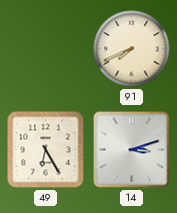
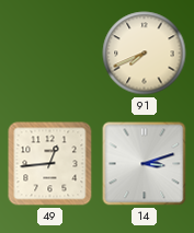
49: 6:25 -> 12:44
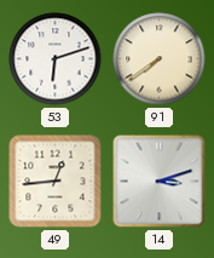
53: none -> 6:12
91: 7:41 -> 7:39
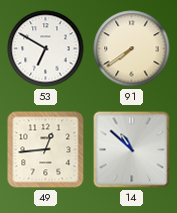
53: 6:12 -> 6:50
14: 3:12 -> 10:52
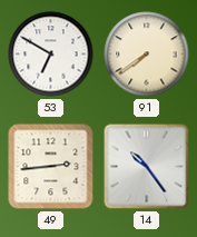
49: 12:44 -> 2:44
14: 10:52 -> 10:24
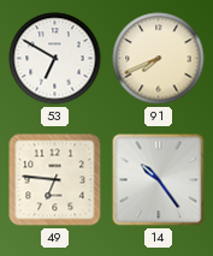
91: 7:39 -> 7:41
49: 2:44 -> 6:46
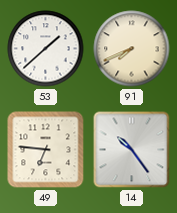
53: 6:50 -> 1:38
